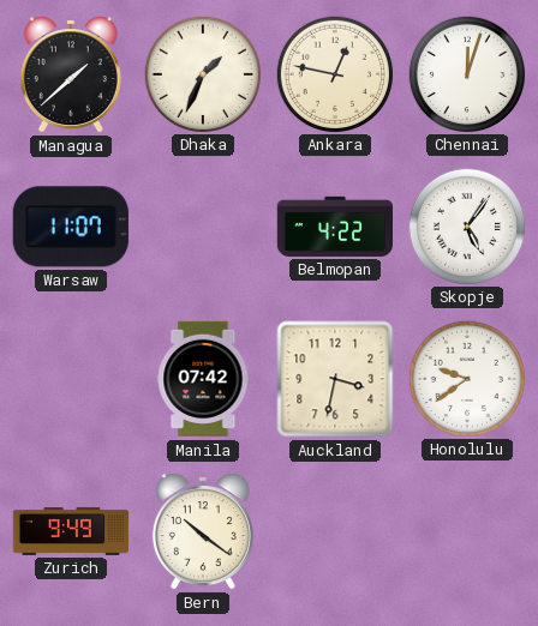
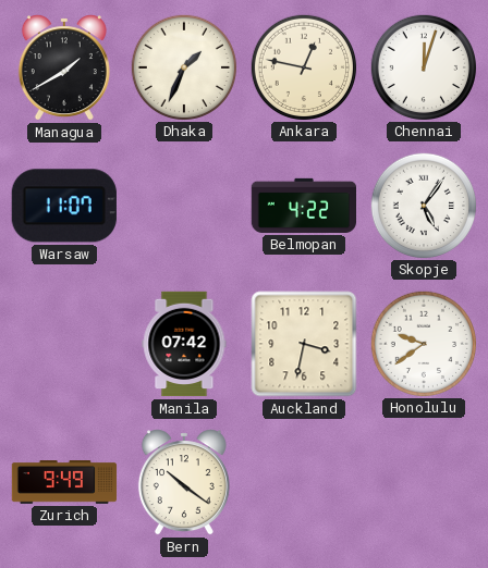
Managua: 1:38 -> 1:40
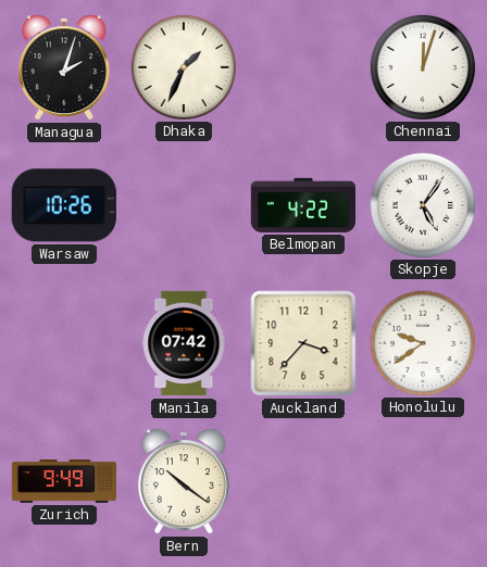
Managua: 1:40 -> 2:03
Ankara: 12:47 -> none
Warsaw: 11:07 -> 10:26
Auckland: 3:32 -> 3:37
